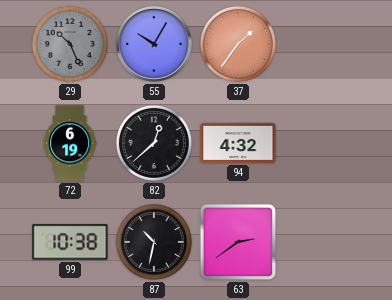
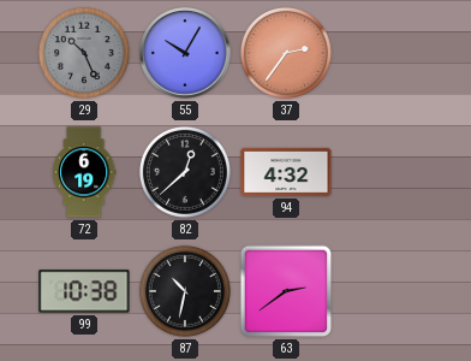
37: 1:36 -> 2:36
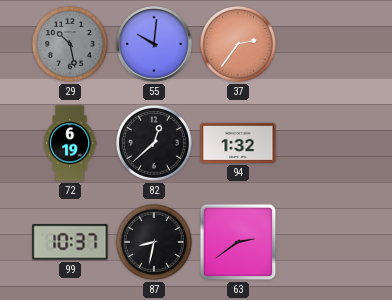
29: 10:26 -> 10:28
55: 10:05 -> 10:01
94: 4:32 -> 1:32
99: 10:38 -> 10:37
87: 10:32 -> 8:32
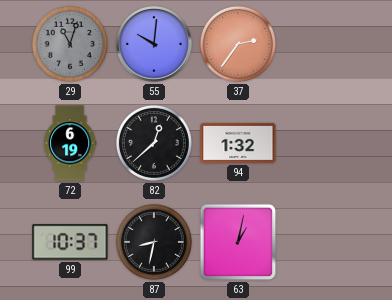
29: 10:28 -> 11:03
63: 2:39 -> 1:02
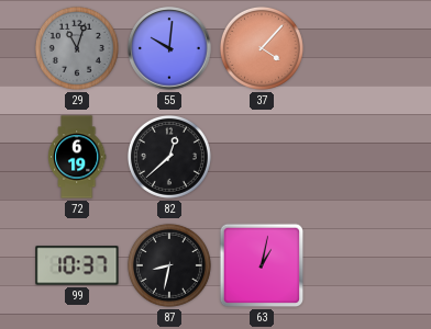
37: 2:36 -> 4:07
94: 1:32 -> none
